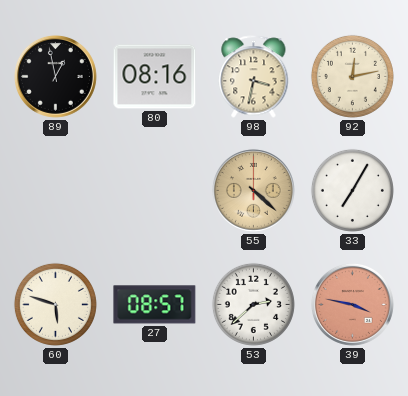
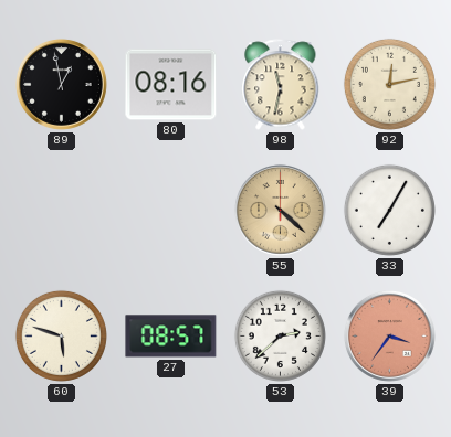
98: 3:32 -> 11:32
39: 3:47 -> 3:36
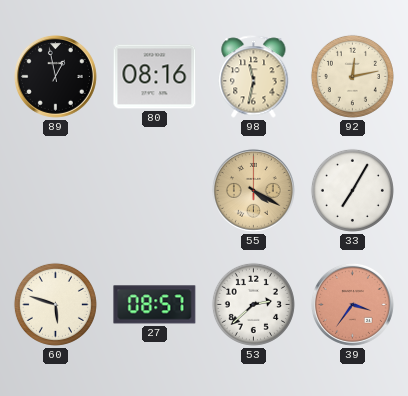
55: 4:22 -> 4:20
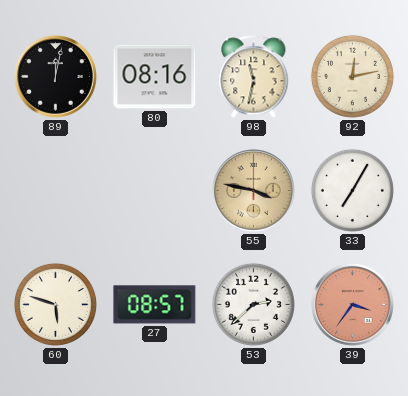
89: 12:58 -> 12:02
55: 4:20 -> 3:47
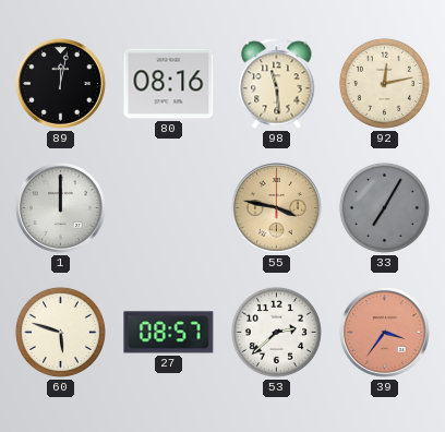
98: 11:32 -> 11:29
1: none -> 12:00
33 dial: white -> grey
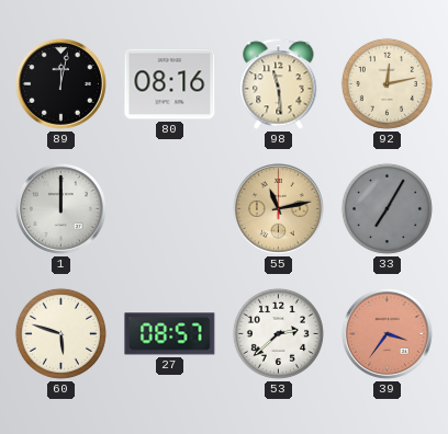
55: 3:47 -> 11:13
